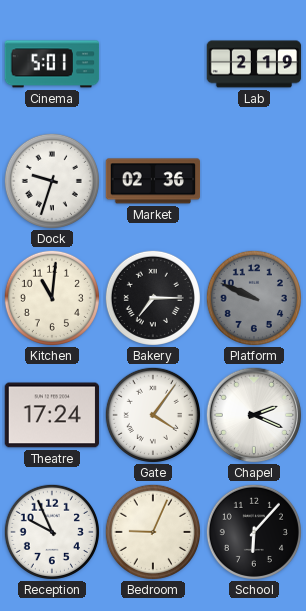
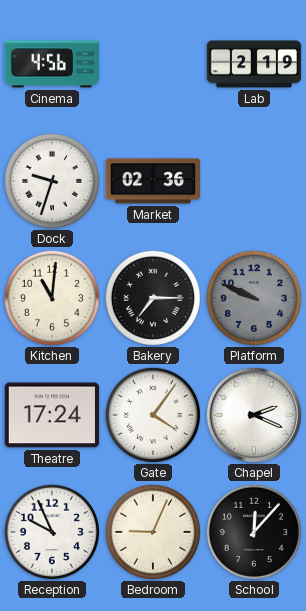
Cinema: 5:01 -> 4:56
School: 6:07 -> 12:07
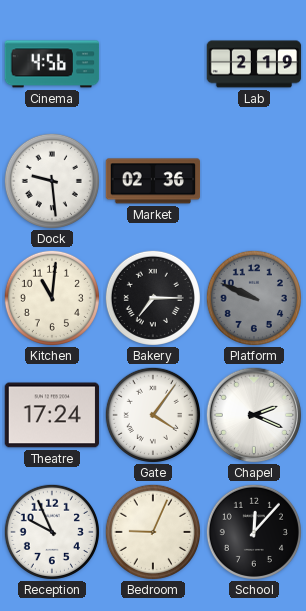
Dock: 9:33 -> 9:29
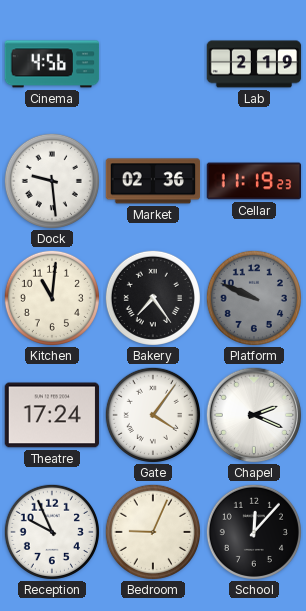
Cellar: none -> 11:19
Bakery: 7:15 -> 7:24
